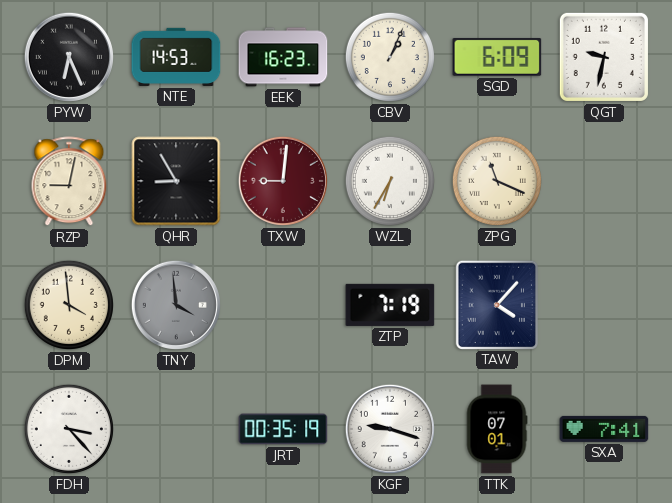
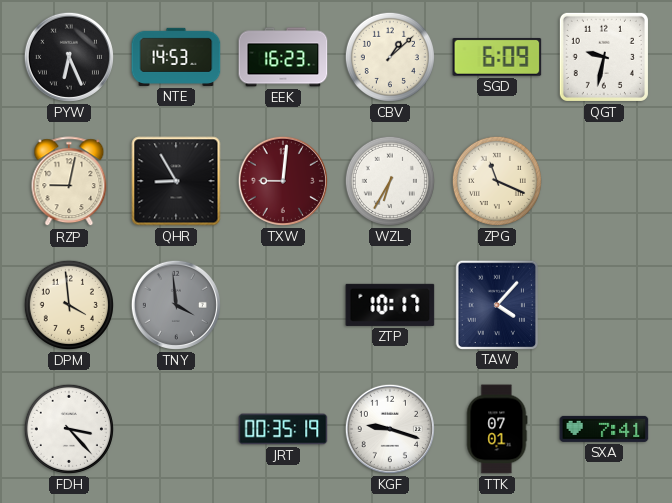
CBV: 1:04 -> 1:08
ZTP: 7:19 -> 10:17
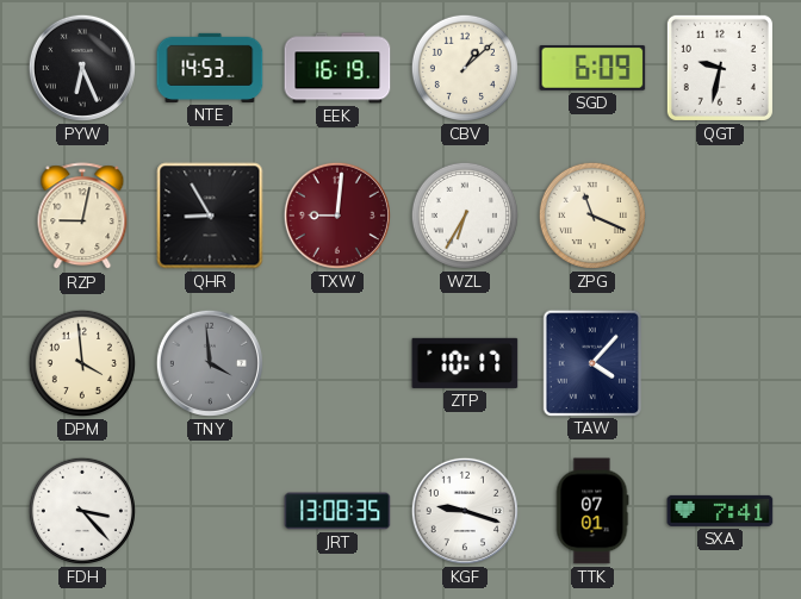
EEK: 16:23 -> 16:19
JRT: 00:35 -> 13:08
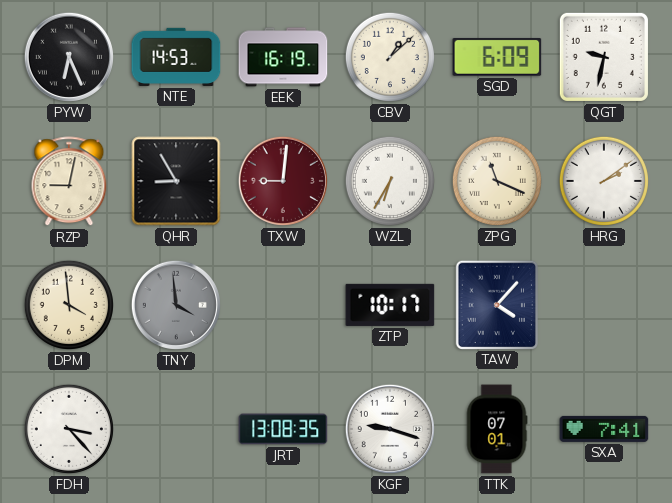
HRG: none -> 2:09
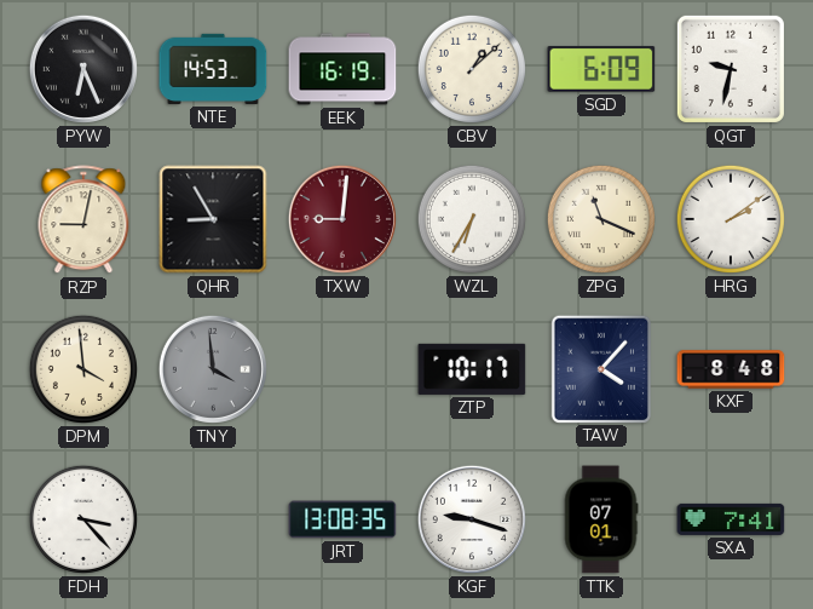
KXF: none -> 8:48
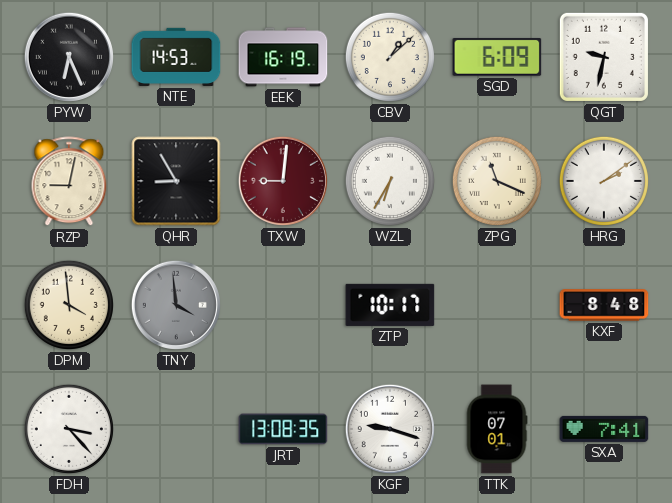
TAW: 4:07 -> none
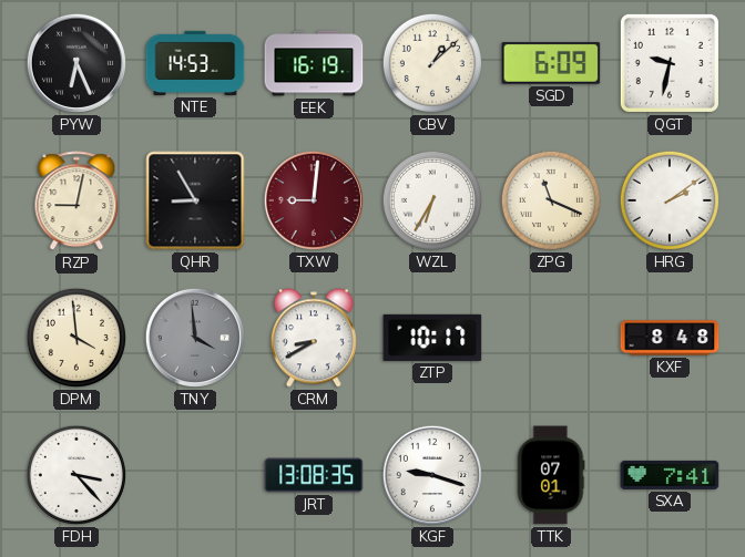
CRM: none -> 8:40
